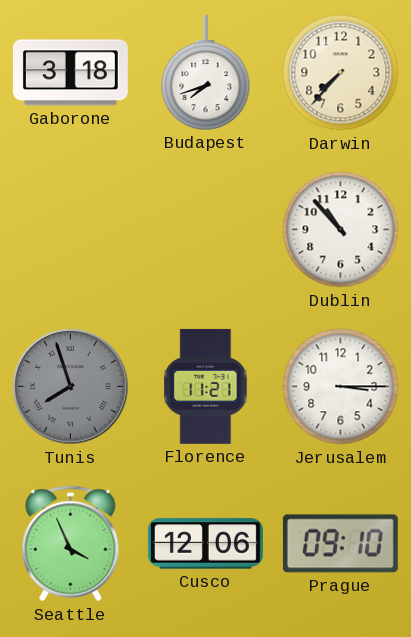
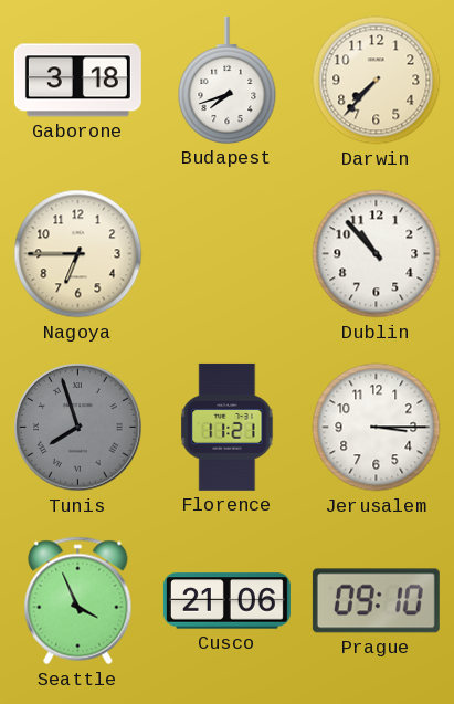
Nagoya: none -> 6:45
Cusco: 12:06 -> 21:06
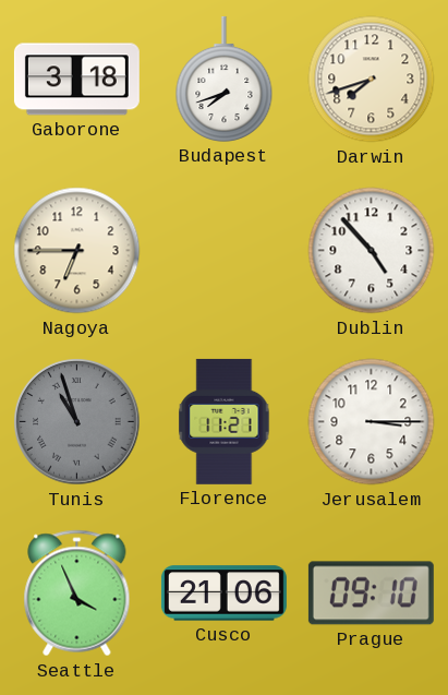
Darwin: 7:37 -> 7:42
Dublin: 10:53 -> 4:53
Tunis: 7:57 -> 10:57
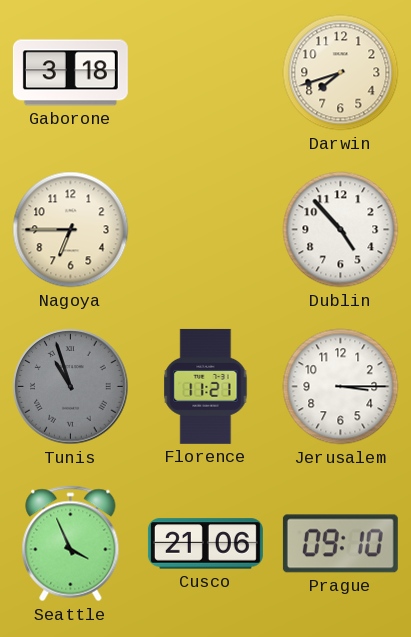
Budapest: 7:42 -> none
